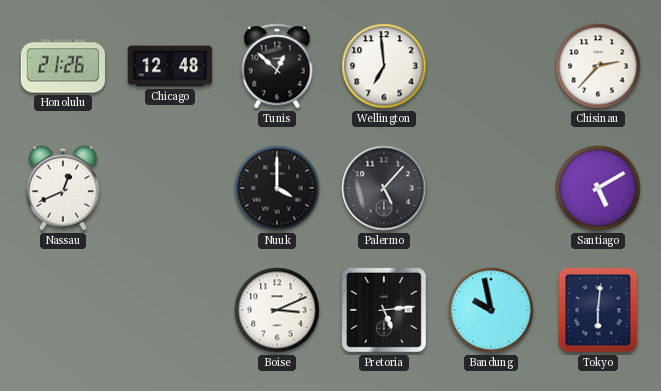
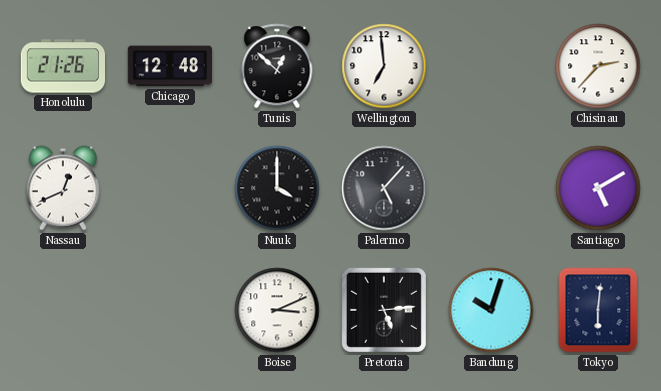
Bandung: 9:58 -> 10:03
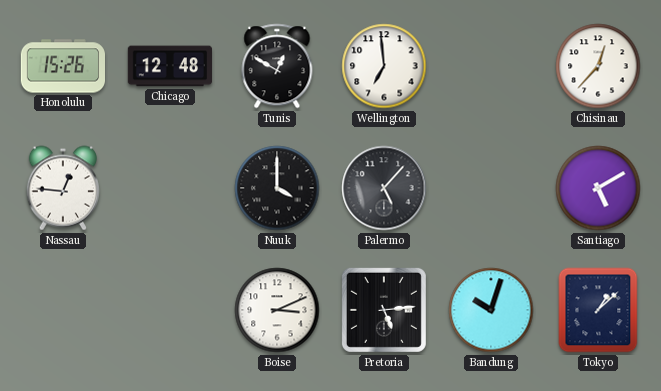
Honolulu: 21:26 -> 15:26
Tunis: 12:52 -> 12:50
Chisinau: 2:37 -> 12:37
Nassau: 12:41 -> 12:46
Tokyo: 6:01 -> 1:08
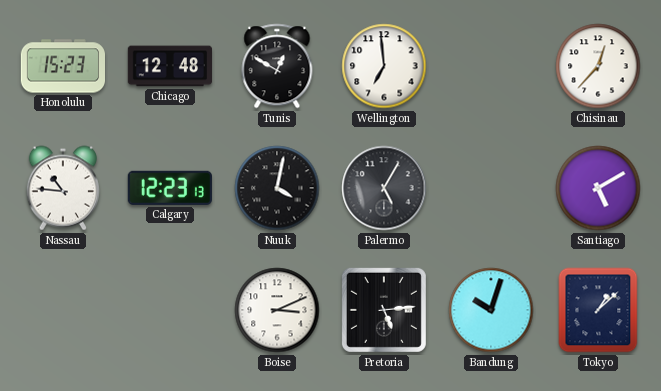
Honolulu: 15:26 -> 15:23
Nassau: 12:46 -> 10:46
Calgary: none -> 12:23
Nuuk: 4:00 -> 4:02
Palermo: 5:07 -> 5:05
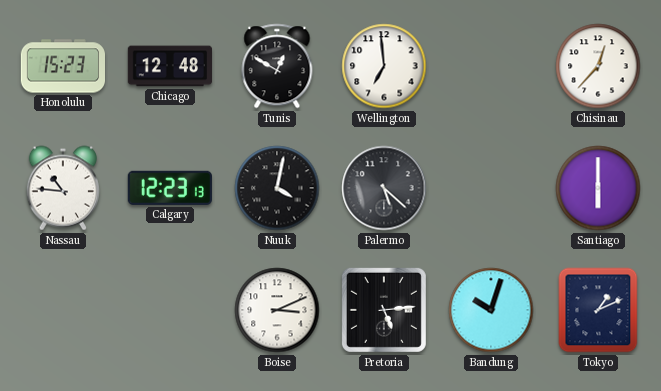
Palermo: 5:05 -> 5:22
Santiago: 5:10 -> 6:00
Tokyo: 1:08 -> 1:11
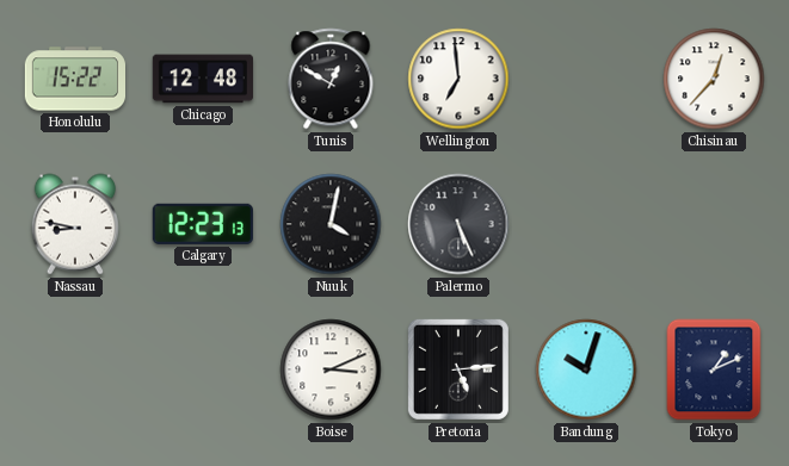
Honolulu: 15:23 -> 15:22
Nassau: 10:46 -> 8:47
Palermo: 5:22 -> 5:26
Santiago: 6:00 -> none
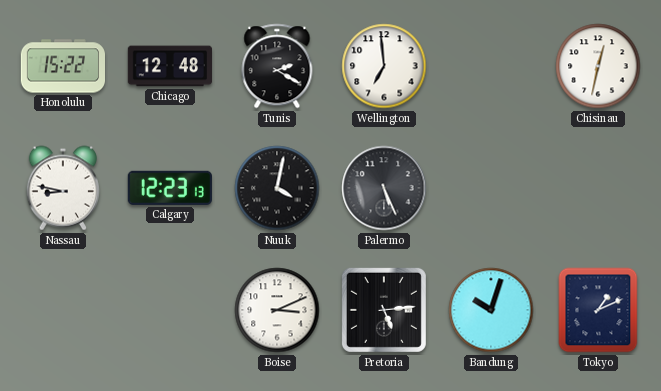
Tunis: 12:50 -> 2:20
Chisinau: 12:37 -> 12:32
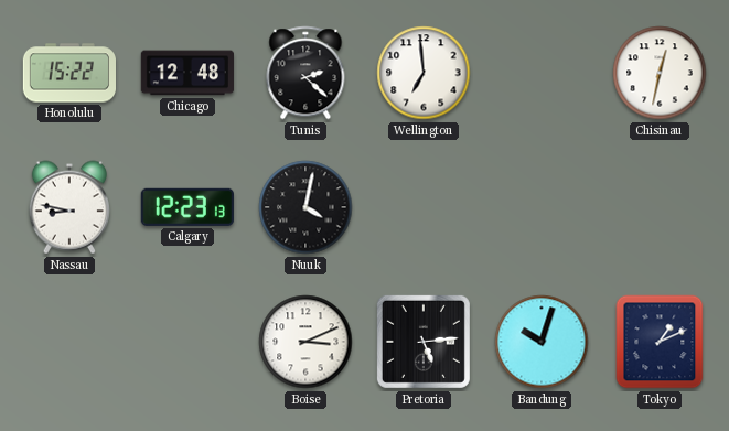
Tunis: 2:20 -> 2:22
Palermo: 5:26 -> none
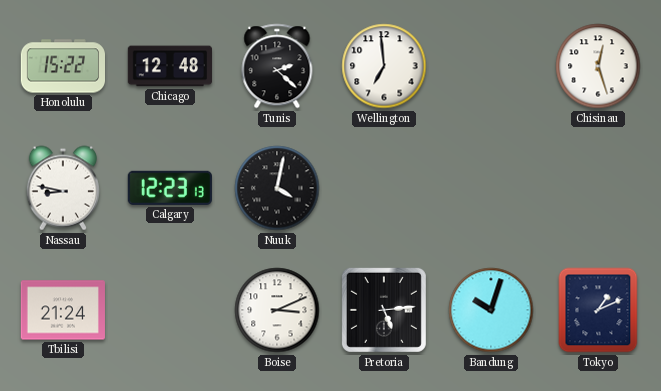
Chisinau: 12:32 -> 12:27
Tbilisi: none -> 21:24
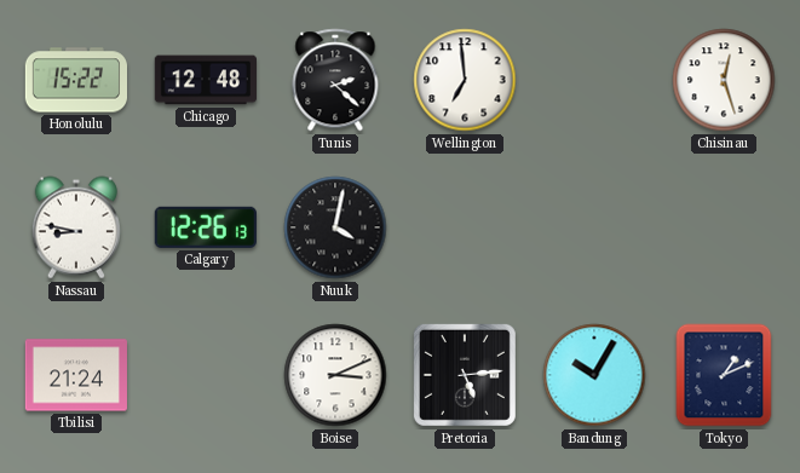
Calgary: 12:23 -> 12:26
Bandung: 10:03 -> 10:05
